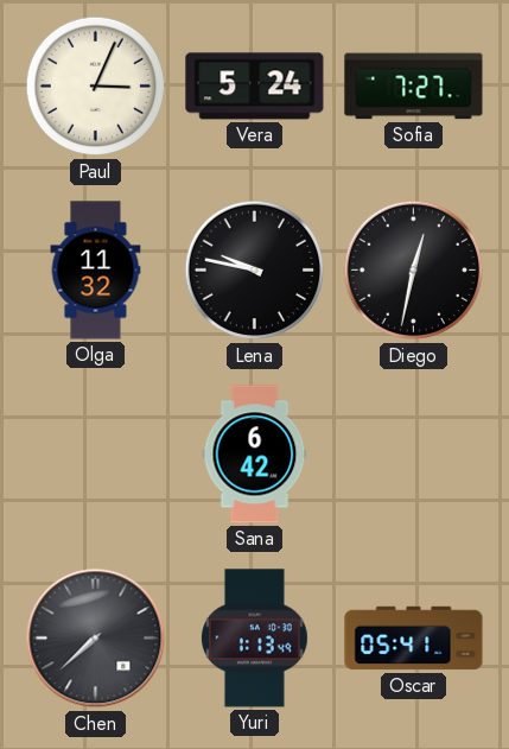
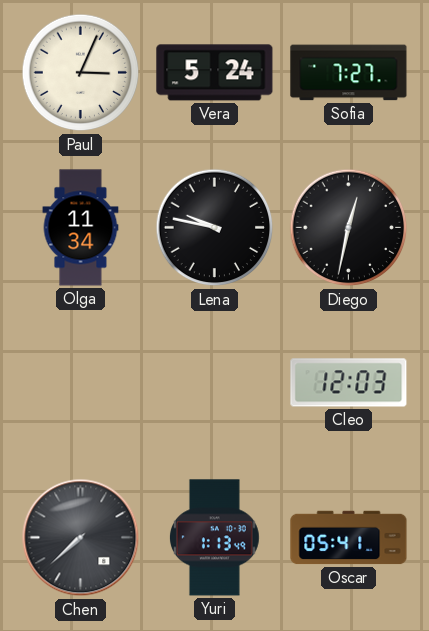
Olga: 11:32 -> 11:34
Sana: 6:42 -> none
Cleo: none -> 12:03
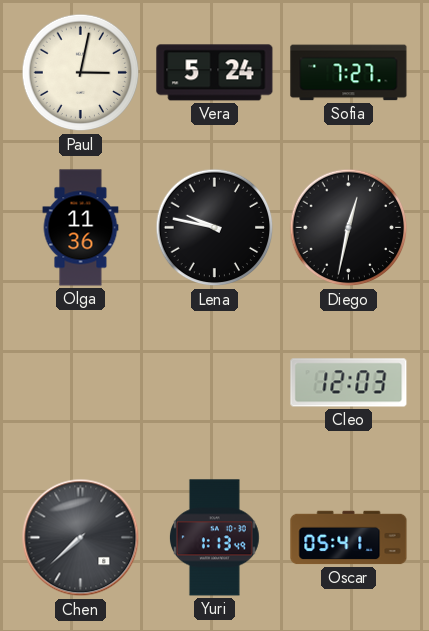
Paul: 3:04 -> 3:02
Olga: 11:34 -> 11:36
